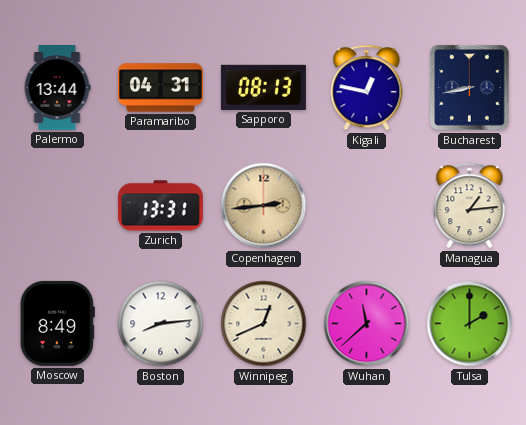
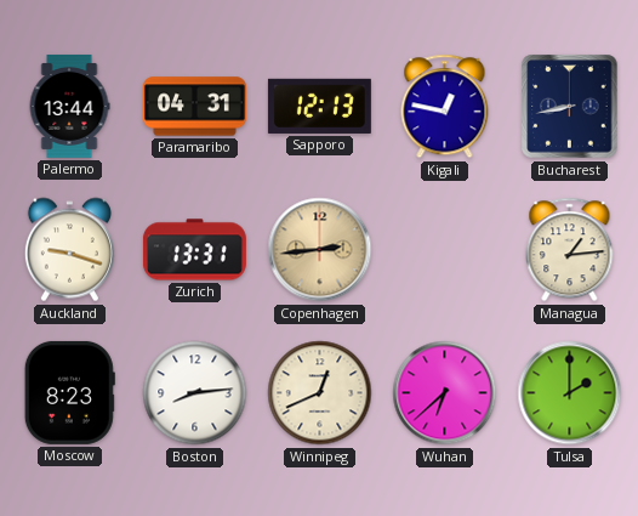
Sapporo: 08:13 -> 12:13
Auckland: none -> 9:18
Moscow: 8:49 -> 8:23
Wuhan: 11:38 -> 6:38
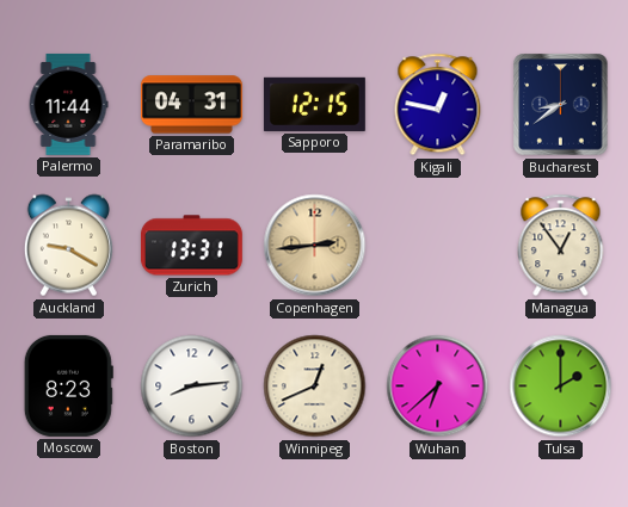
Palermo: 13:44 -> 11:44
Sapporo: 12:13 -> 12:15
Bucharest: 8:43 -> 8:39
Auckland: 9:18 -> 9:20
Managua: 1:14 -> 12:54
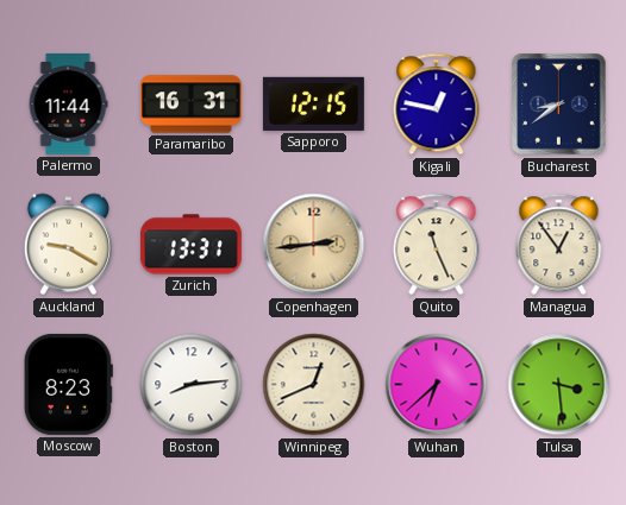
Paramaribo: 04:31 -> 16:31
Quito: none -> 11:26
Tulsa: 2:00 -> 3:29
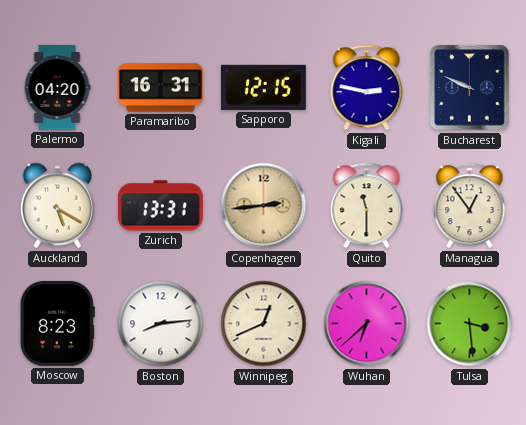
Palermo: 11:44 -> 04:20
Kigali: 12:47 -> 2:47
Bucharest: 8:39 -> 9:49
Auckland: 9:20 -> 5:20
Quito: 11:26 -> 11:30
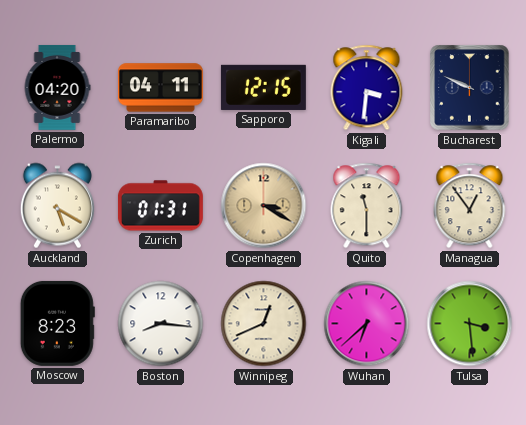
Paramaribo: 16:31 -> 04:11
Kigali: 2:47 -> 3:31
Zurich: 13:31 -> 01:31
Copenhagen: 2:44 -> 3:20
Boston: 8:14 -> 8:16
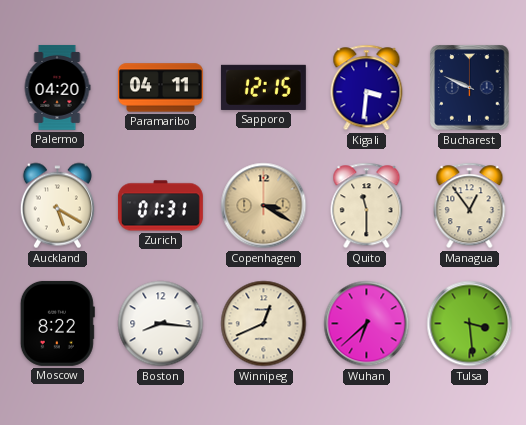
Moscow: 8:23 -> 8:22
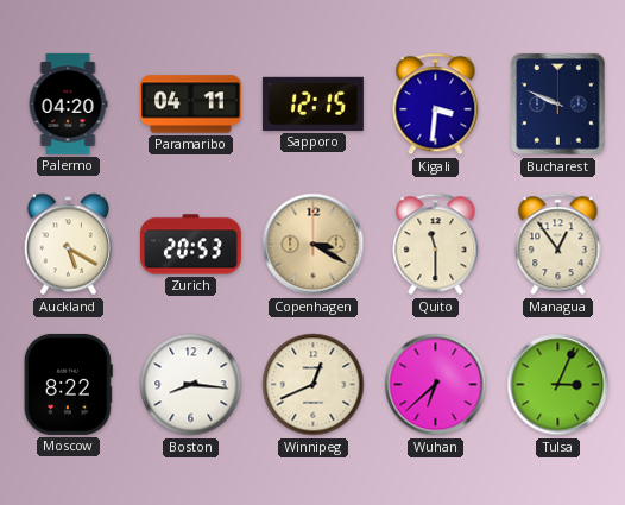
Zurich: 01:31 -> 20:53
Tulsa: 3:29 -> 3:04
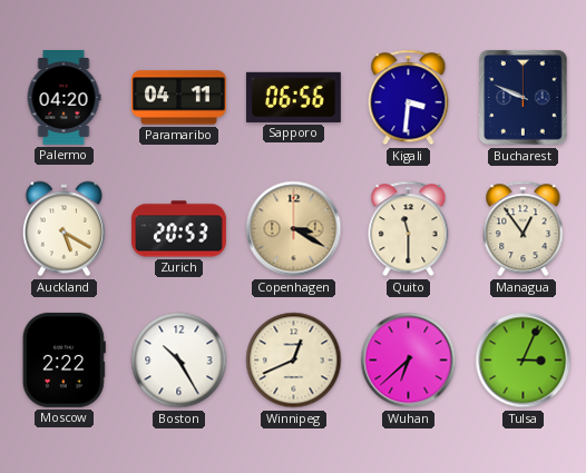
Sapporo: 12:15 -> 06:56
Moscow: 8:22 -> 2:22
Boston: 8:16 -> 10:25
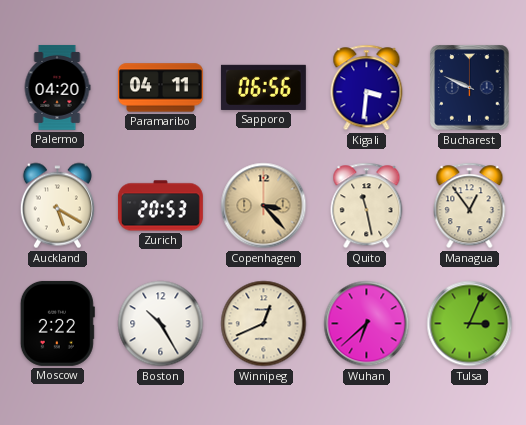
Copenhagen: 3:20 -> 3:23
Quito: 11:30 -> 11:28
